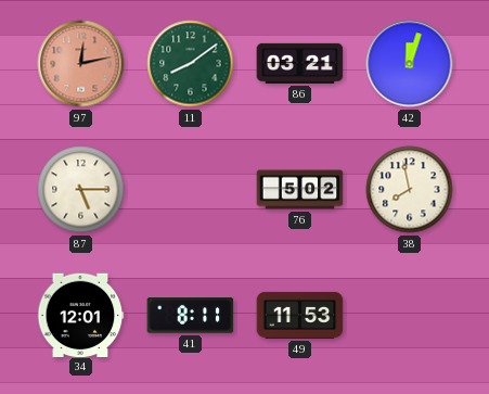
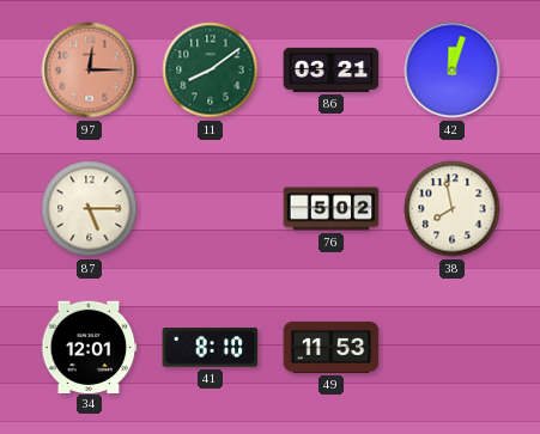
97: 12:13 -> 12:15
41: 8:11 -> 8:10
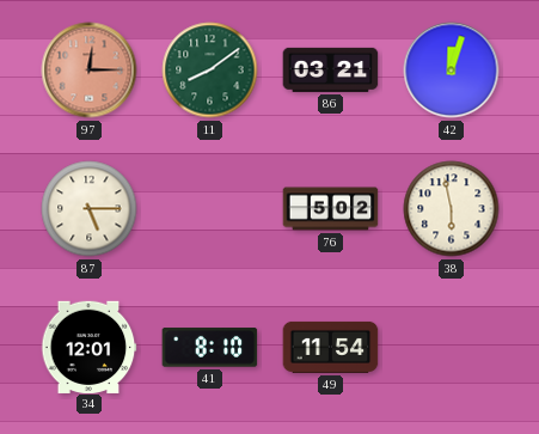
38: 7:58 -> 5:58
49: 11:53 -> 11:54
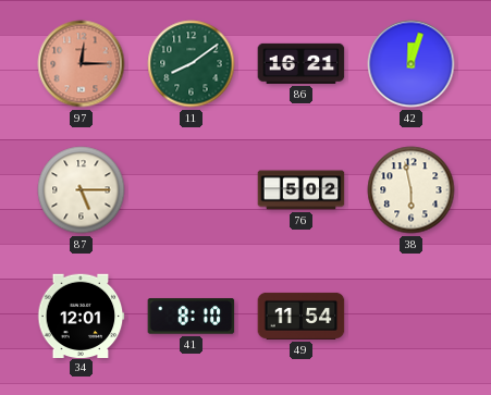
86: 03:21 -> 16:21
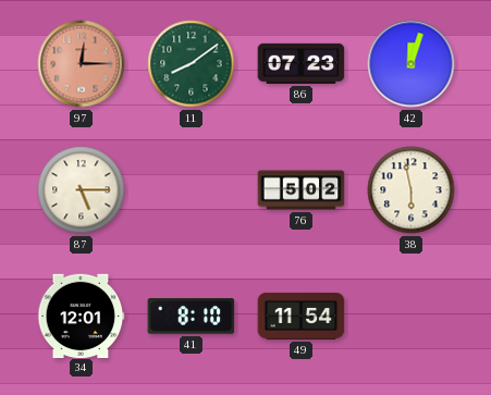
86: 16:21 -> 07:23
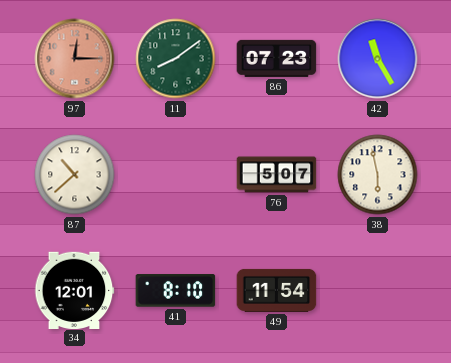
42: 12:03 -> 11:25
87: 5:15 -> 10:38
76: 5:02 -> 5:07
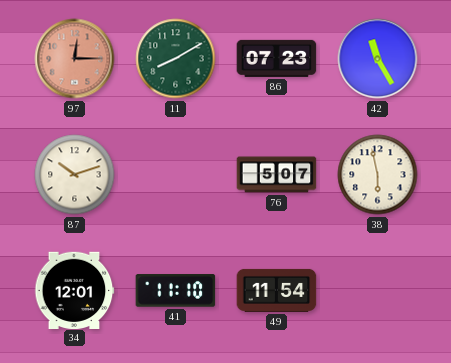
11: 8:09 -> 8:10
87: 10:38 -> 10:12
41: 8:10 -> 11:10
